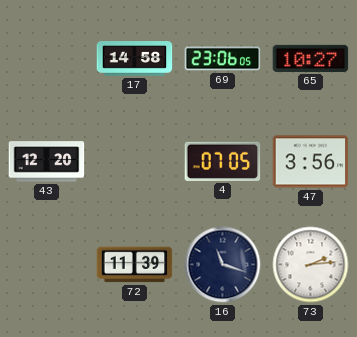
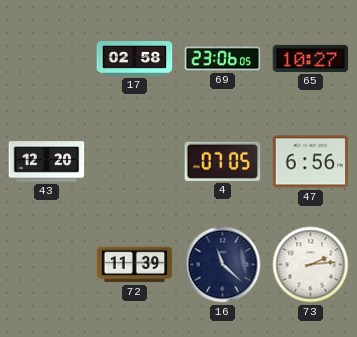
17: 14:58 -> 02:58
47: 3:56 -> 6:56
16: 11:18 -> 11:22
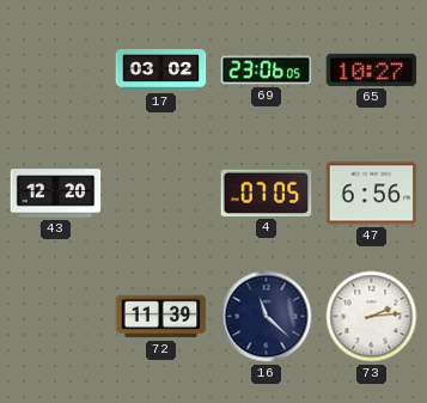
17: 02:58 -> 03:02
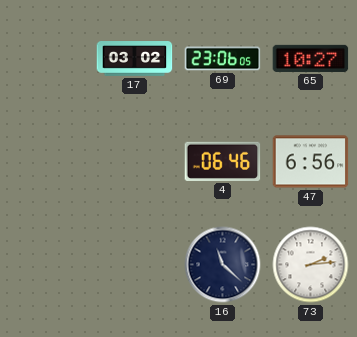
43: 12:20 -> none
4: 07:05 -> 06:46
72: 11:39 -> none
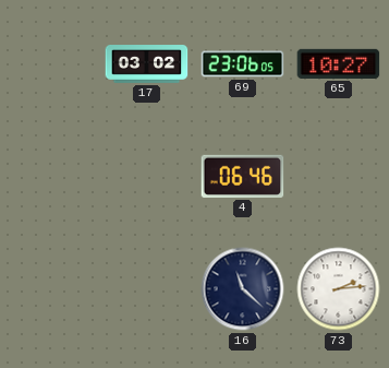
47: 6:56 -> none
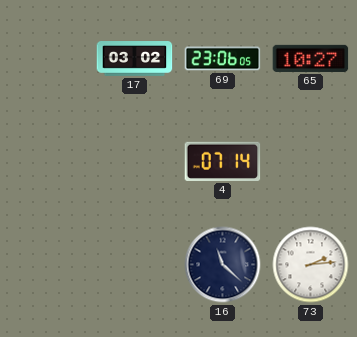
4: 06:46 -> 07:14
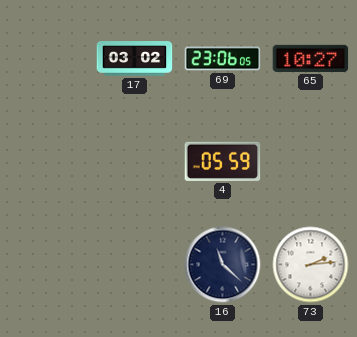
4: 07:14 -> 05:59
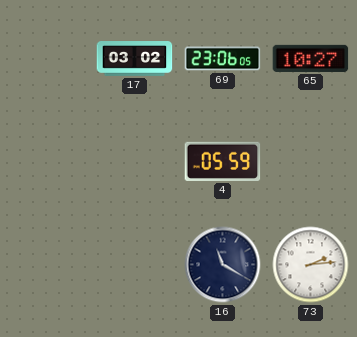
16: 11:22 -> 11:20
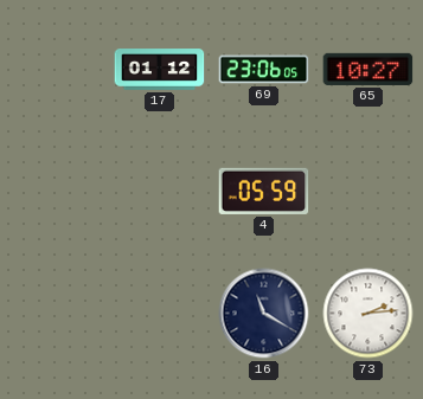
17: 03:02 -> 01:12
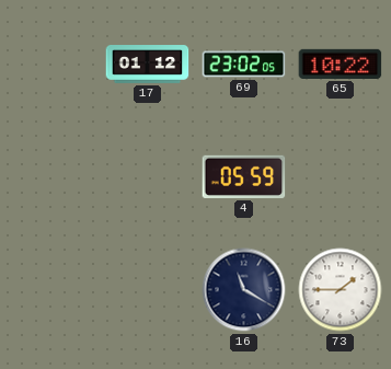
69: 23:06 -> 23:02
65: 10:27 -> 10:22
73: 2:14 -> 1:45
